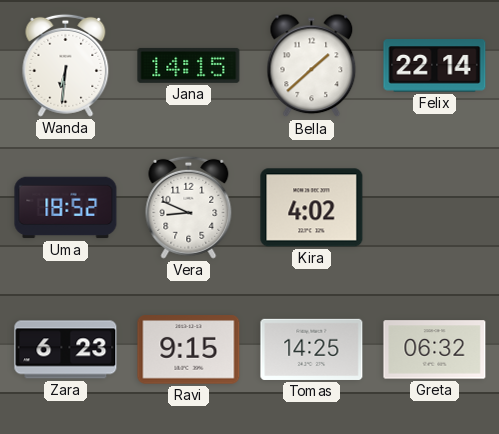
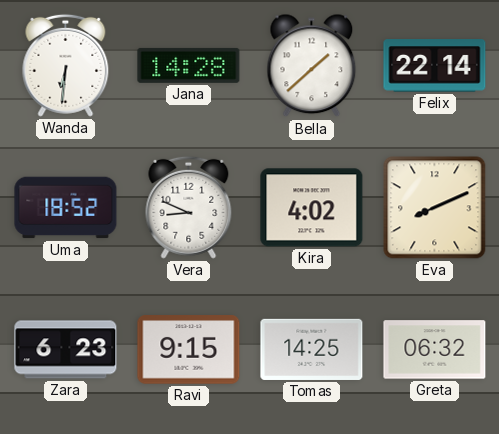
Jana: 14:15 -> 14:28
Eva: none -> 8:11
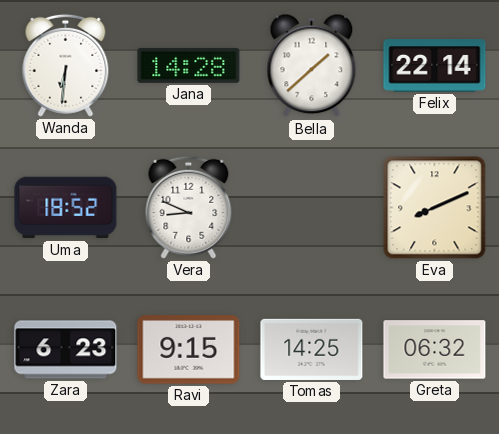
Kira: 4:02 -> none
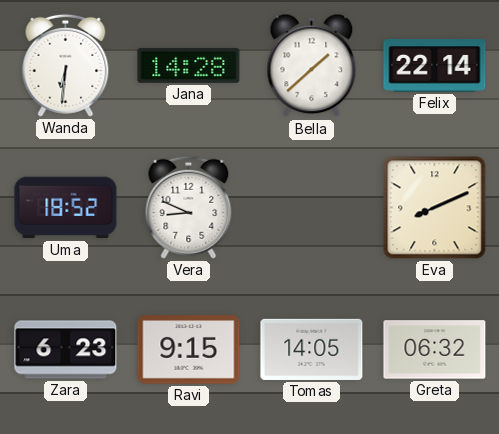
Tomas: 14:25 -> 14:05
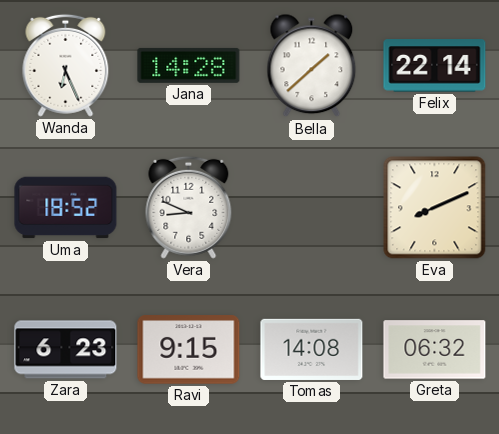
Wanda: 6:31 -> 6:26
Tomas: 14:05 -> 14:08
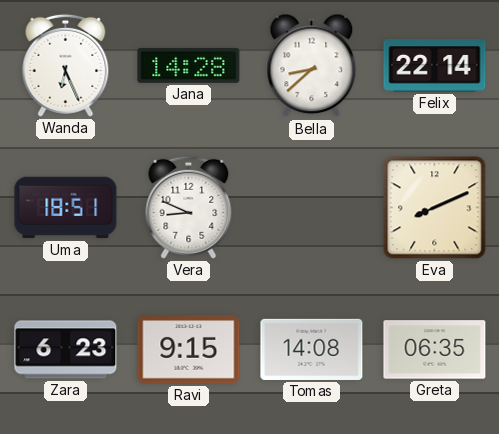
Bella: 1:38 -> 8:38
Uma: 18:52 -> 18:51
Greta: 06:32 -> 06:35
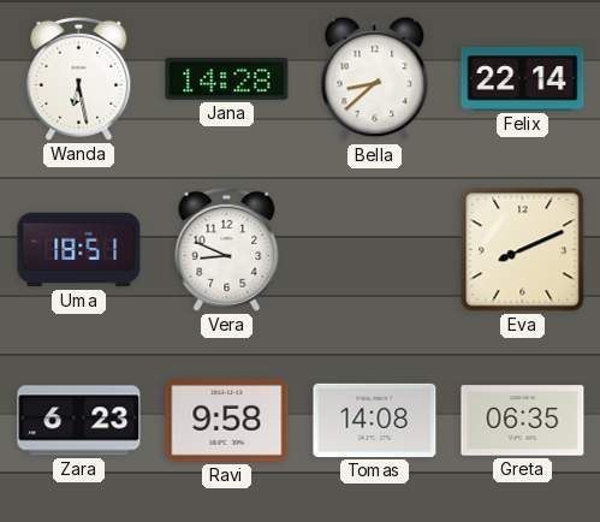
Wanda: 6:26 -> 6:28
Ravi: 9:15 -> 9:58
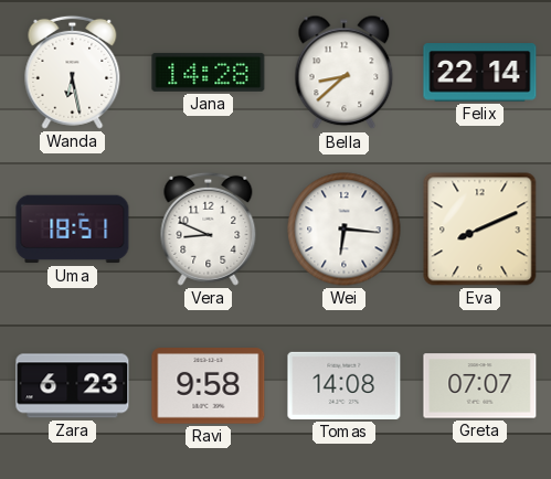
Wei: none -> 6:16
Greta: 06:35 -> 07:07
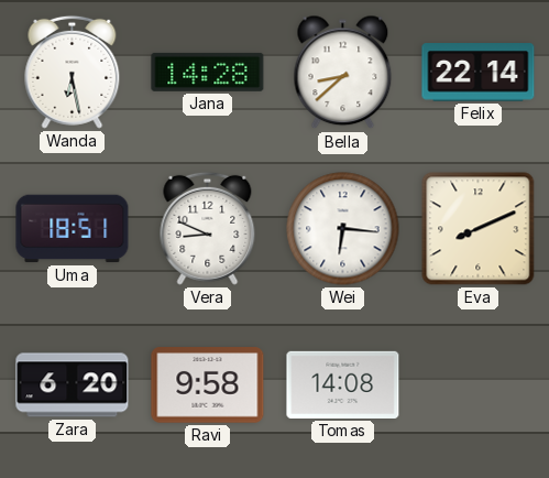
Zara: 6:23 -> 6:20
Greta: 07:07 -> none
